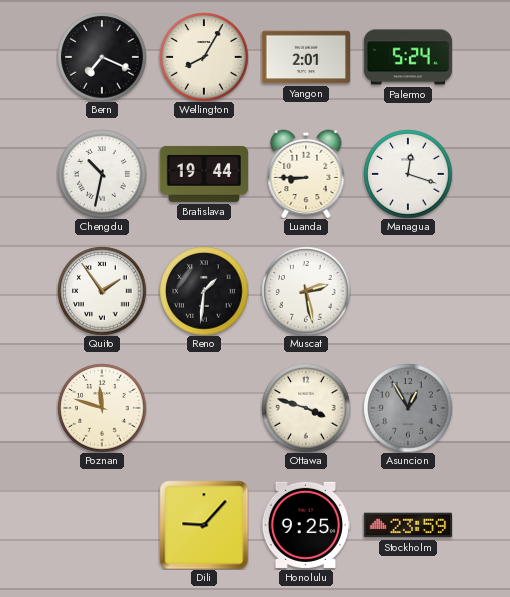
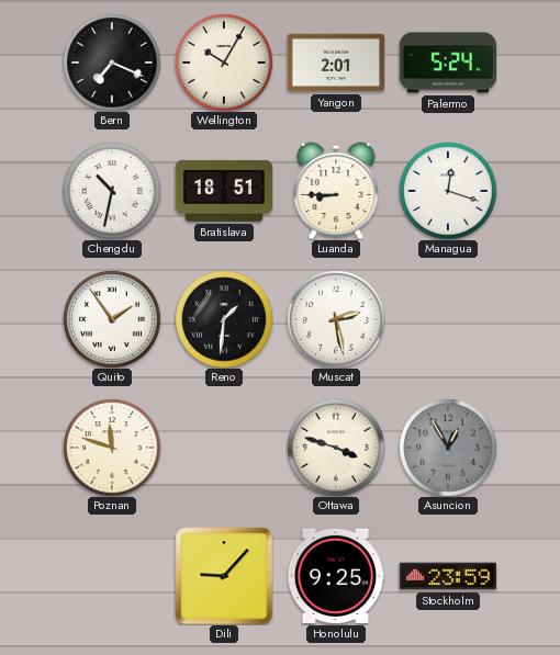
Wellington: 8:05 -> 10:05
Bratislava: 19:44 -> 18:51
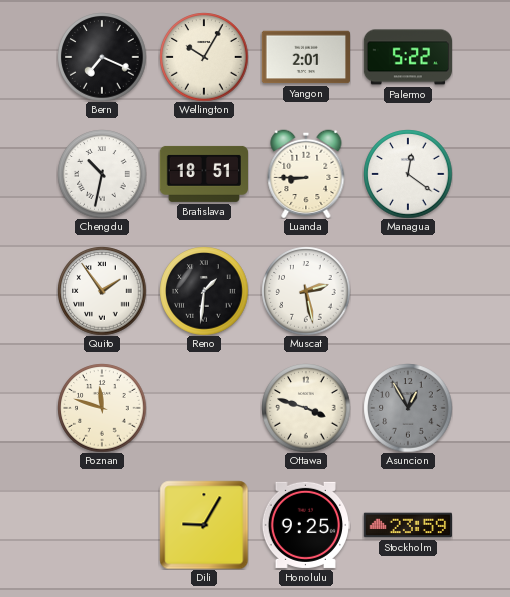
Palermo: 5:24 -> 5:22
Managua: 12:18 -> 12:21
Dili: 9:07 -> 9:05
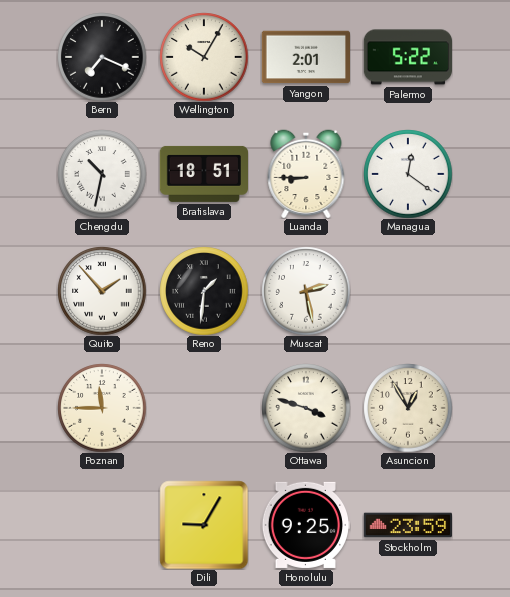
Quito: 1:54 -> 1:53
Poznan: 11:48 -> 11:45
Asuncion dial: grey -> cream
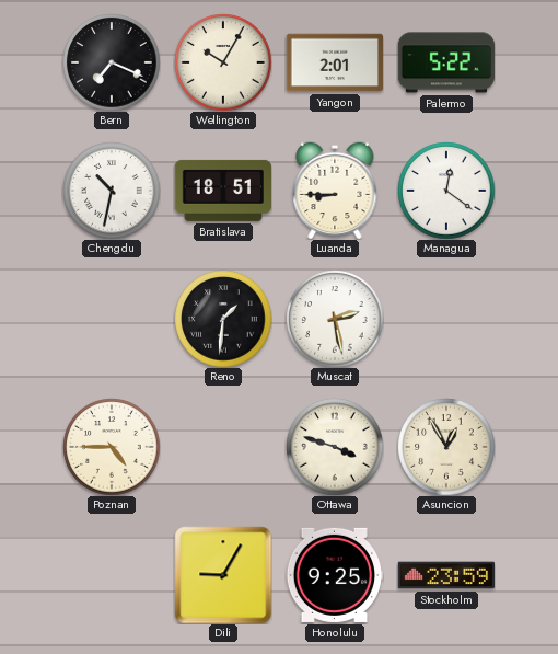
Quito: 1:53 -> none
Poznan: 11:45 -> 4:45
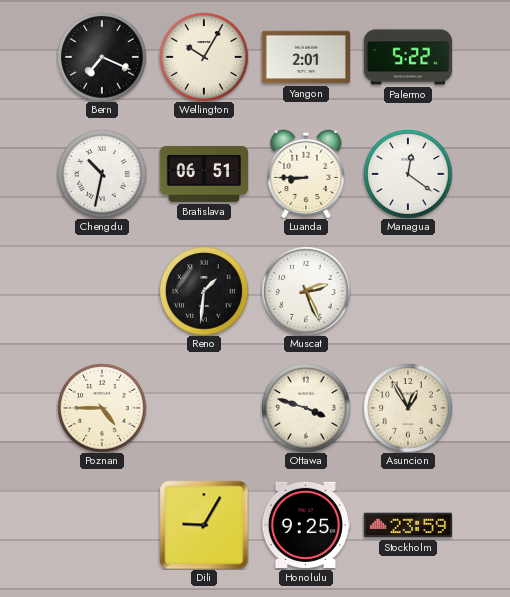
Bratislava: 18:51 -> 06:51
Muscat: 2:28 -> 2:26
